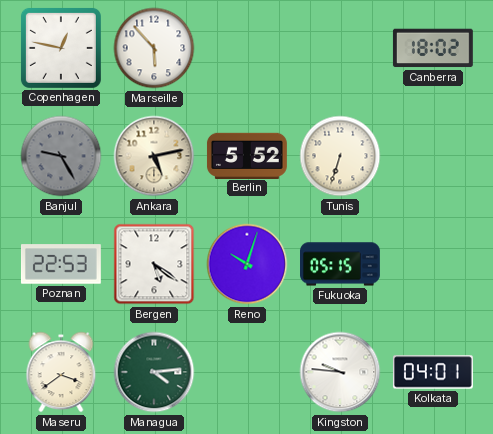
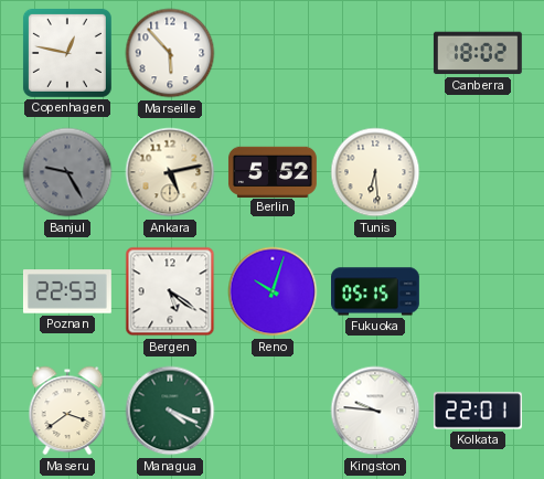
Tunis: 6:33 -> 6:29
Managua: 4:14 -> 4:19
Kolkata: 04:01 -> 22:01
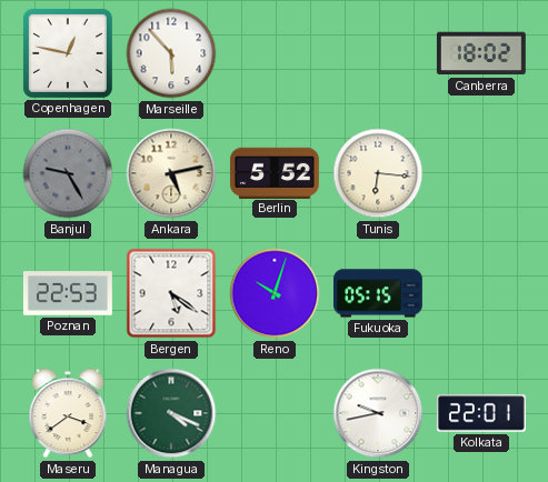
Tunis: 6:29 -> 6:16
Kingston: 9:46 -> 9:43
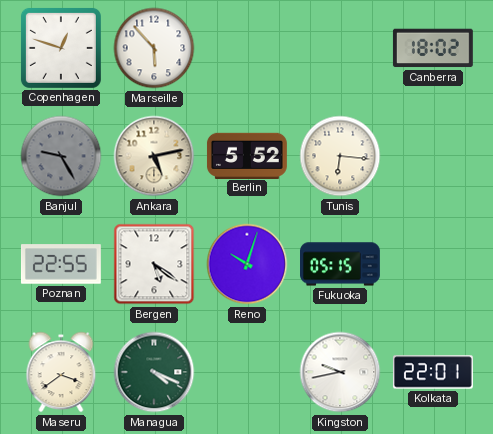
Copenhagen: 12:47 -> 12:48
Poznan: 22:53 -> 22:55
